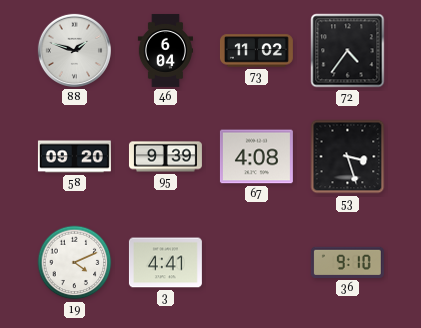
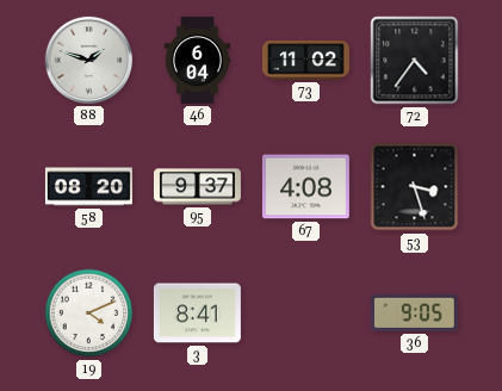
58: 09:20 -> 08:20
95: 9:39 -> 9:37
3: 4:41 -> 8:41
36: 9:10 -> 9:05
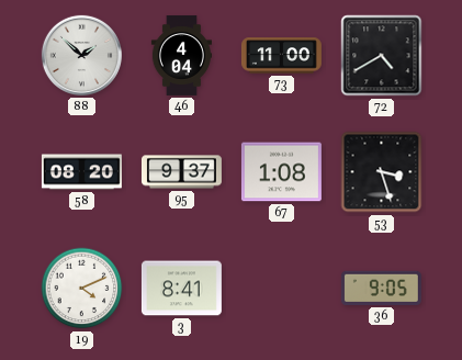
88: 1:48 -> 1:52
46: 6:04 -> 4:04
73: 11:02 -> 11:00
72: 4:36 -> 4:40
67: 4:08 -> 1:08
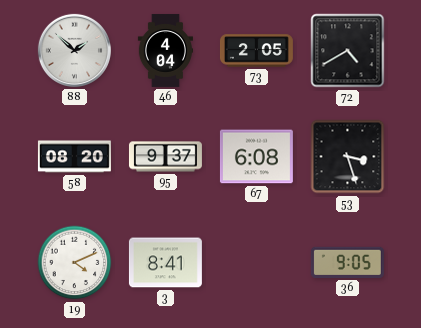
73: 11:00 -> 2:05
67: 1:08 -> 6:08
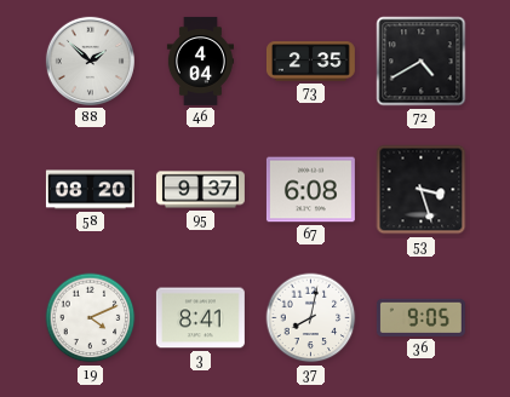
73: 2:05 -> 2:35
37: none -> 8:02
